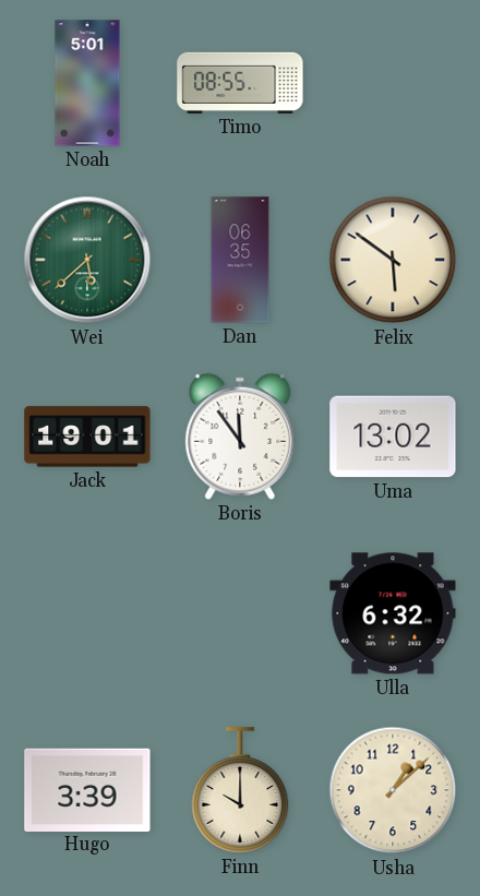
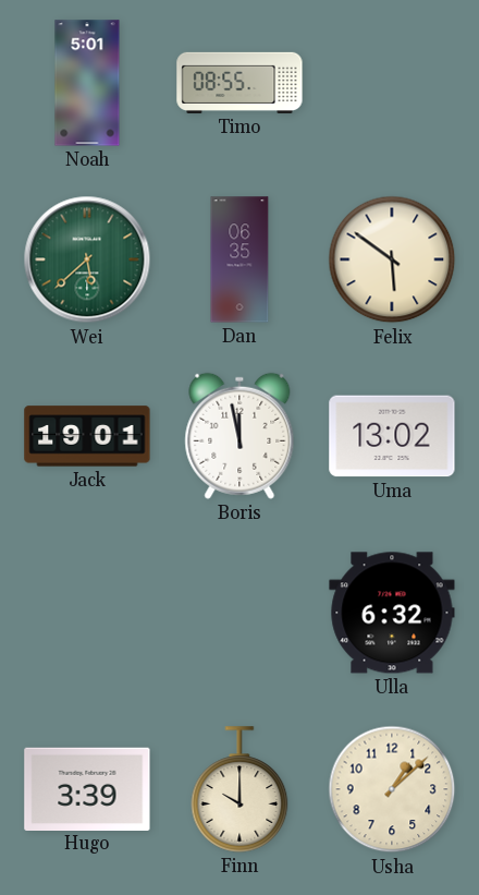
Boris: 11:54 -> 11:58
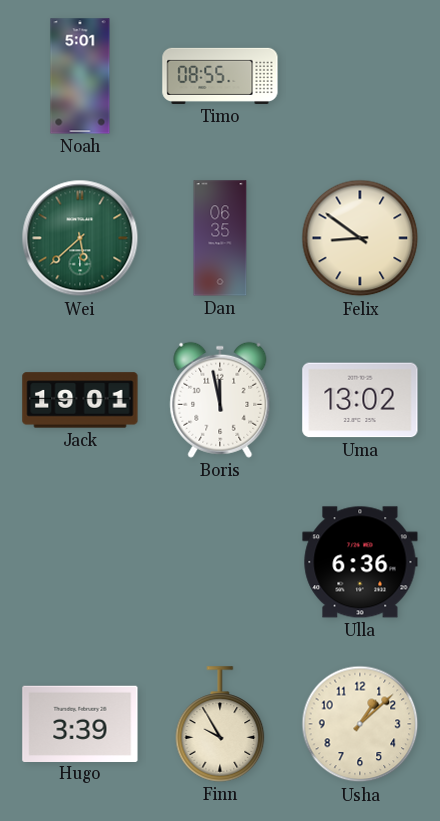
Felix: 5:51 -> 8:51
Ulla: 6:32 -> 6:36
Finn: 10:00 -> 9:55
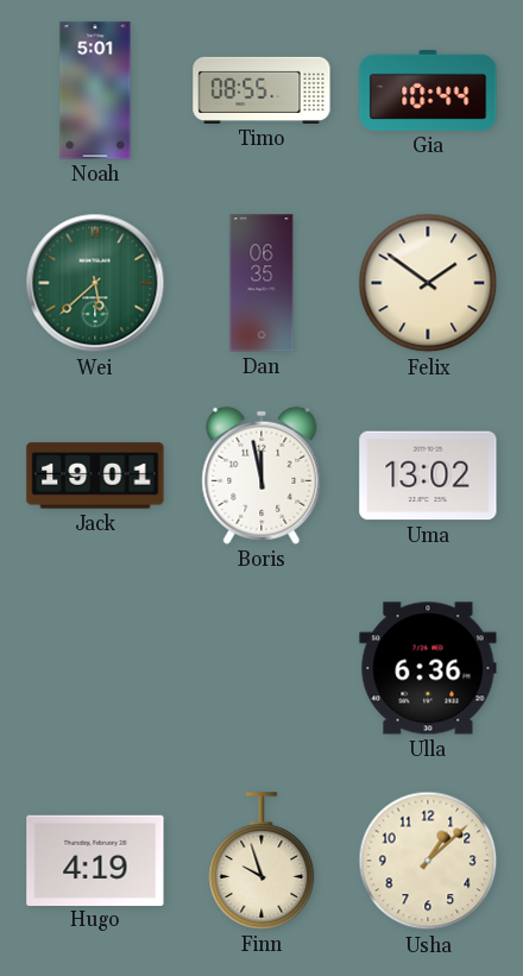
Gia: none -> 10:44
Felix: 8:51 -> 1:51
Hugo: 3:39 -> 4:19
Finn: 9:55 -> 9:57
